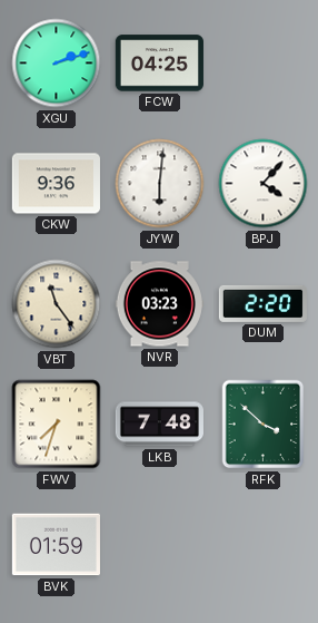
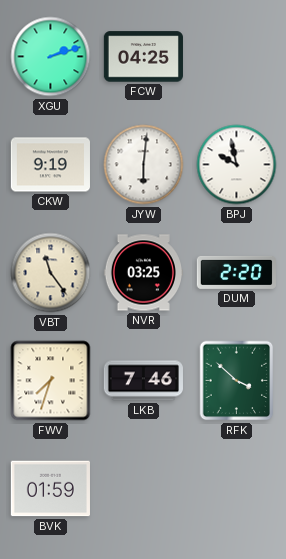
CKW: 9:36 -> 9:19
BPJ: 4:07 -> 9:58
NVR: 03:23 -> 03:25
LKB: 7:48 -> 7:46
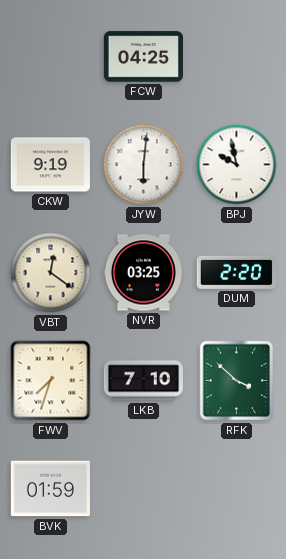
XGU: 2:12 -> none
VBT: 11:24 -> 12:21
LKB: 7:46 -> 7:10
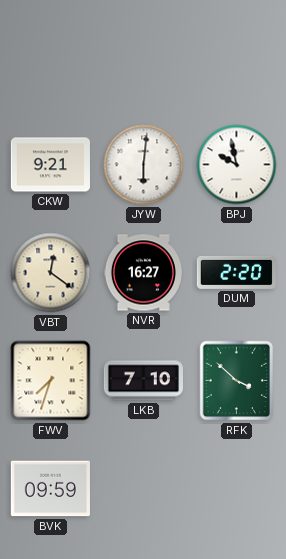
FCW: 04:25 -> none
CKW: 9:19 -> 9:21
NVR: 03:25 -> 16:27
BVK: 01:59 -> 09:59
